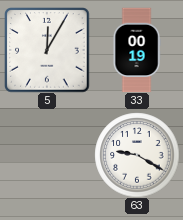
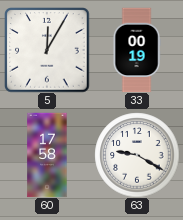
60: none -> 17:58
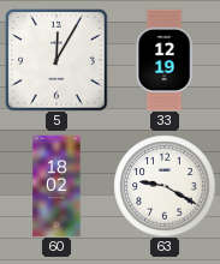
33: 00:19 -> 12:19
60: 17:58 -> 18:02
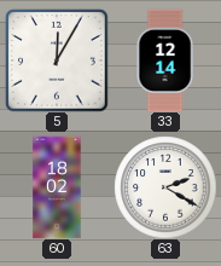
33: 12:19 -> 12:14
63: 9:20 -> 2:20
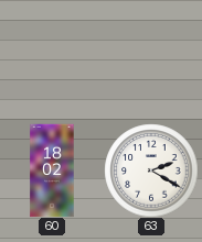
5: 12:05 -> none
33: 12:14 -> none
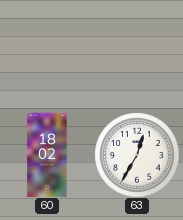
63: 2:20 -> 12:35
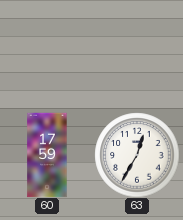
60: 18:02 -> 17:59
